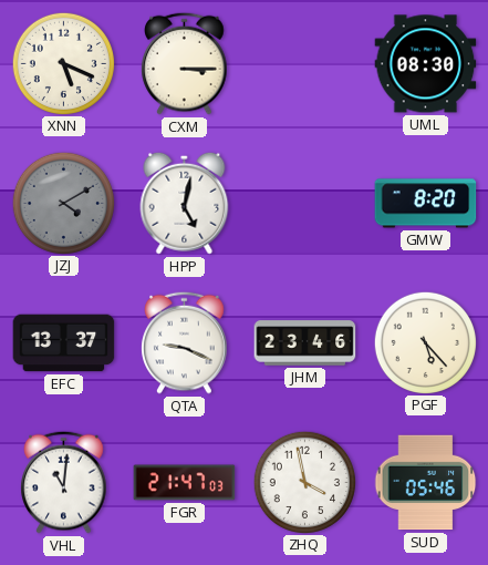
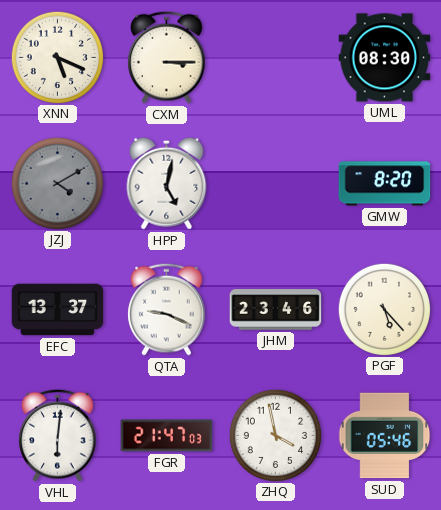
VHL: 11:01 -> 6:01
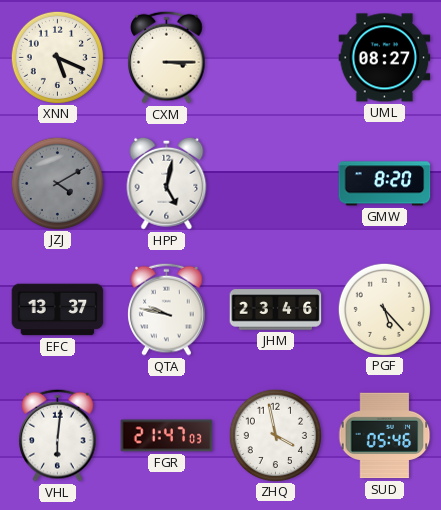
UML: 08:30 -> 08:27
QTA: 9:19 -> 9:47
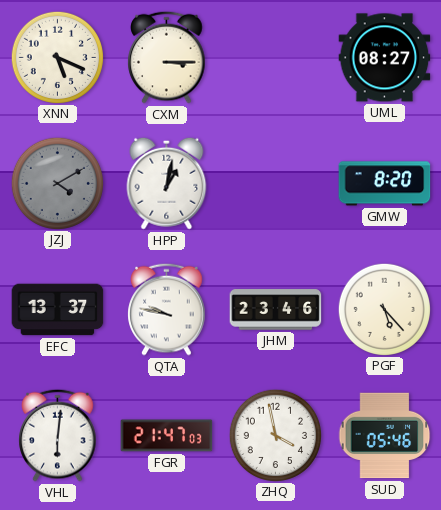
HPP: 5:02 -> 1:02
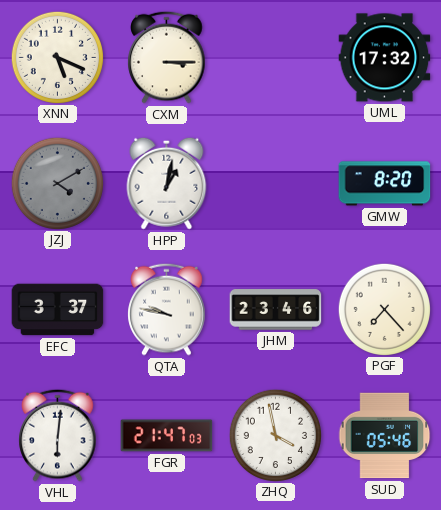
UML: 08:27 -> 17:32
EFC: 13:37 -> 3:37
PGF: 5:23 -> 7:23
